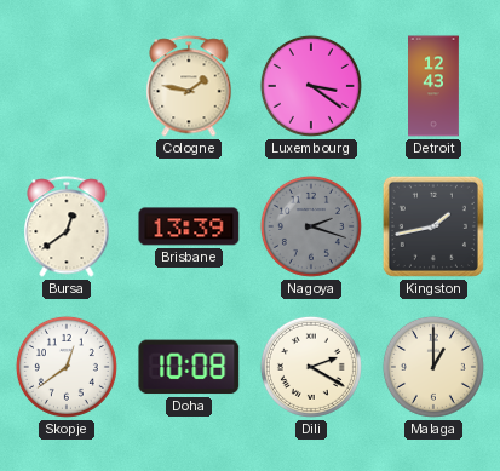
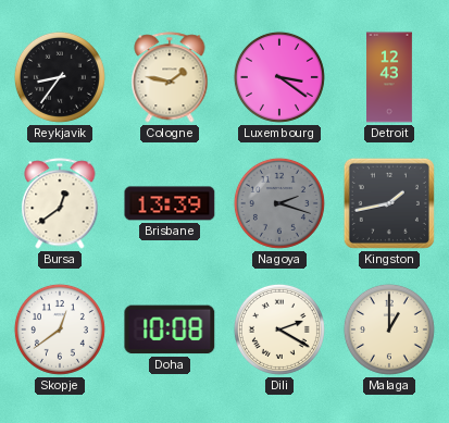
Reykjavik: none -> 8:36
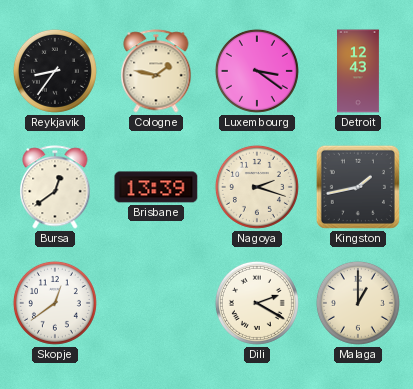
Nagoya dial: grey -> cream
Doha: 10:08 -> none
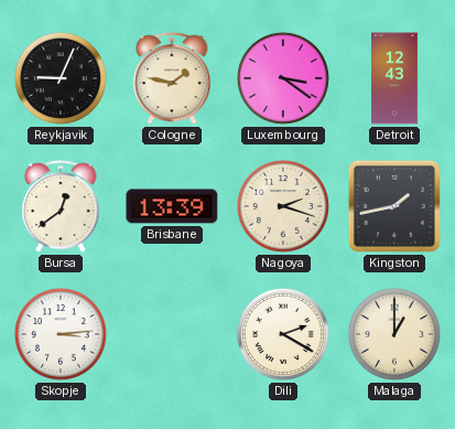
Reykjavik: 8:36 -> 9:04
Skopje: 12:39 -> 3:14
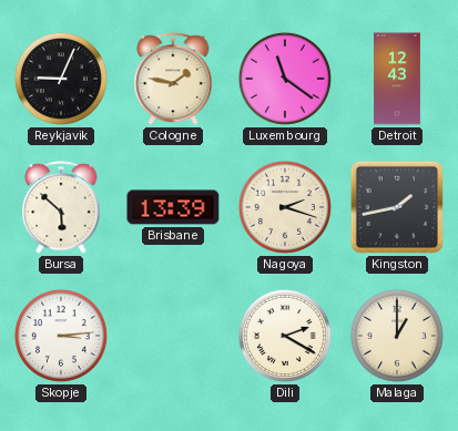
Luxembourg: 3:21 -> 11:21
Bursa: 12:39 -> 5:52
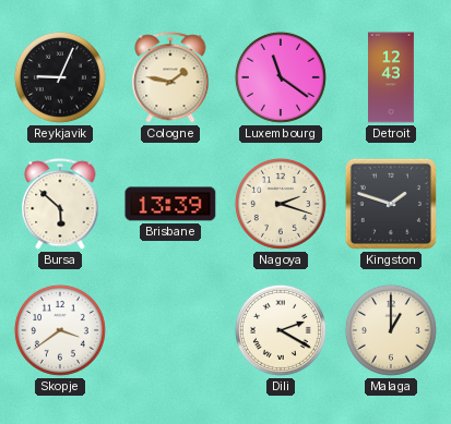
Kingston: 1:43 -> 1:48
Skopje: 3:14 -> 3:39
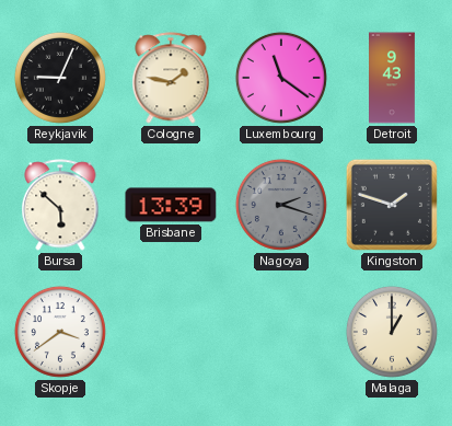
Detroit: 12:43 -> 9:43
Nagoya dial: cream -> grey
Dili: 2:20 -> none
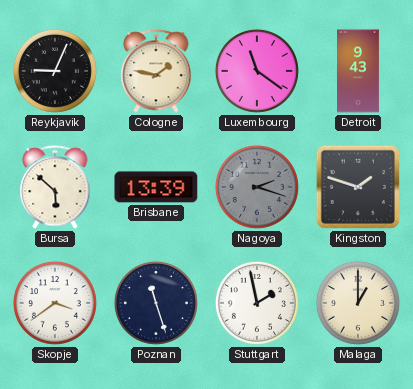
Poznan: none -> 11:27
Stuttgart: none -> 1:58
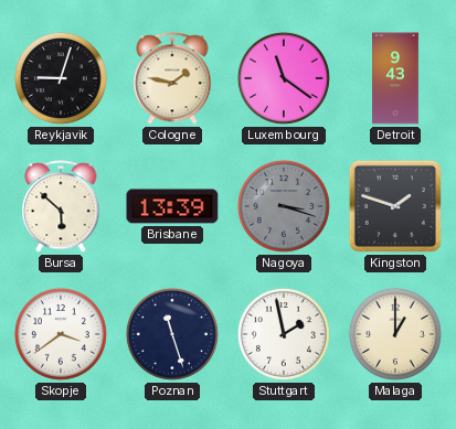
Reykjavik: 9:04 -> 9:03
Nagoya: 2:18 -> 3:18
